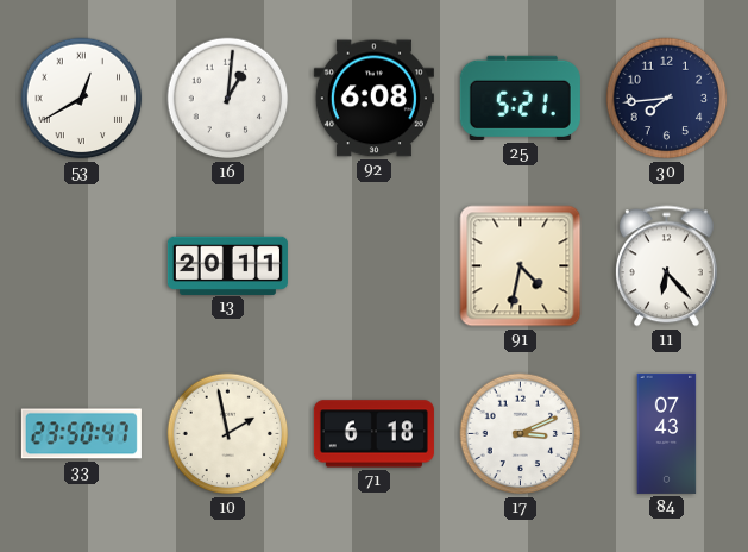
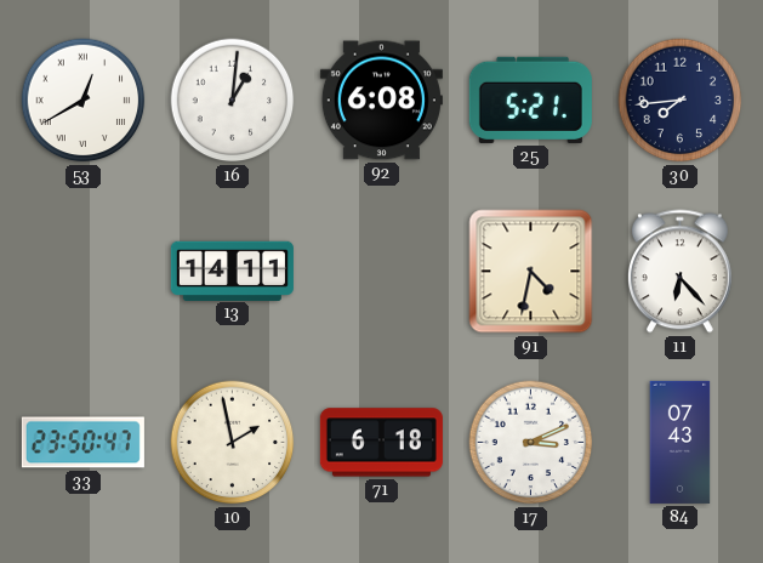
13: 20:11 -> 14:11
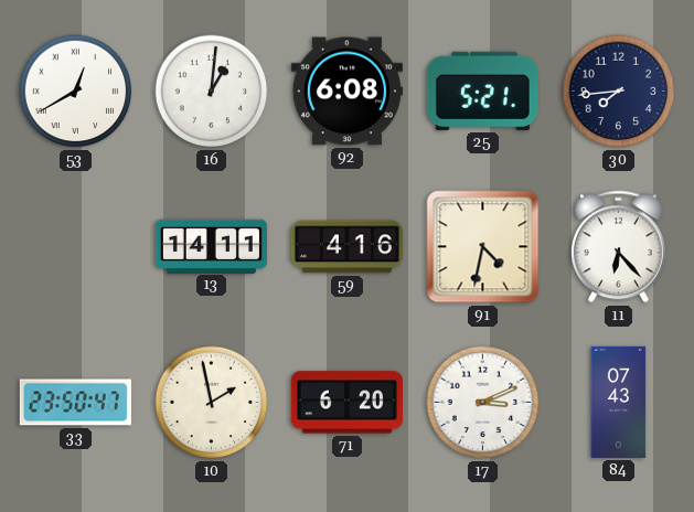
59: none -> 4:16
71: 6:18 -> 6:20
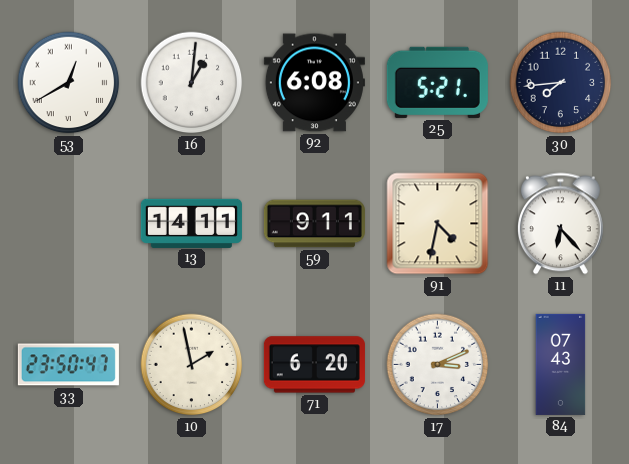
59: 4:16 -> 9:11
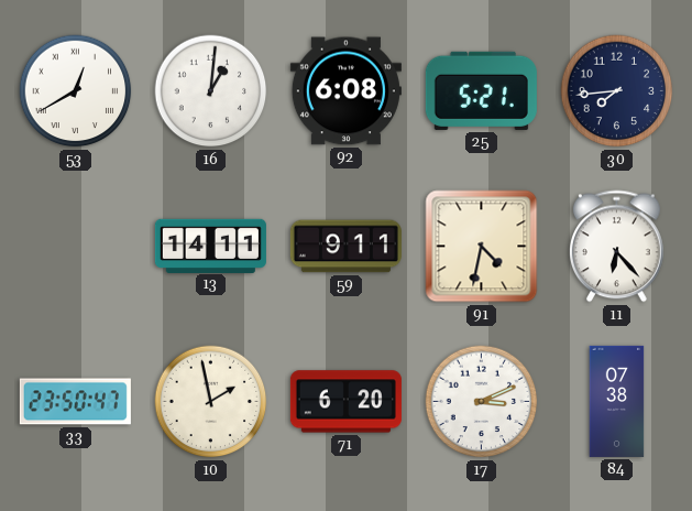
84: 07:43 -> 07:38
